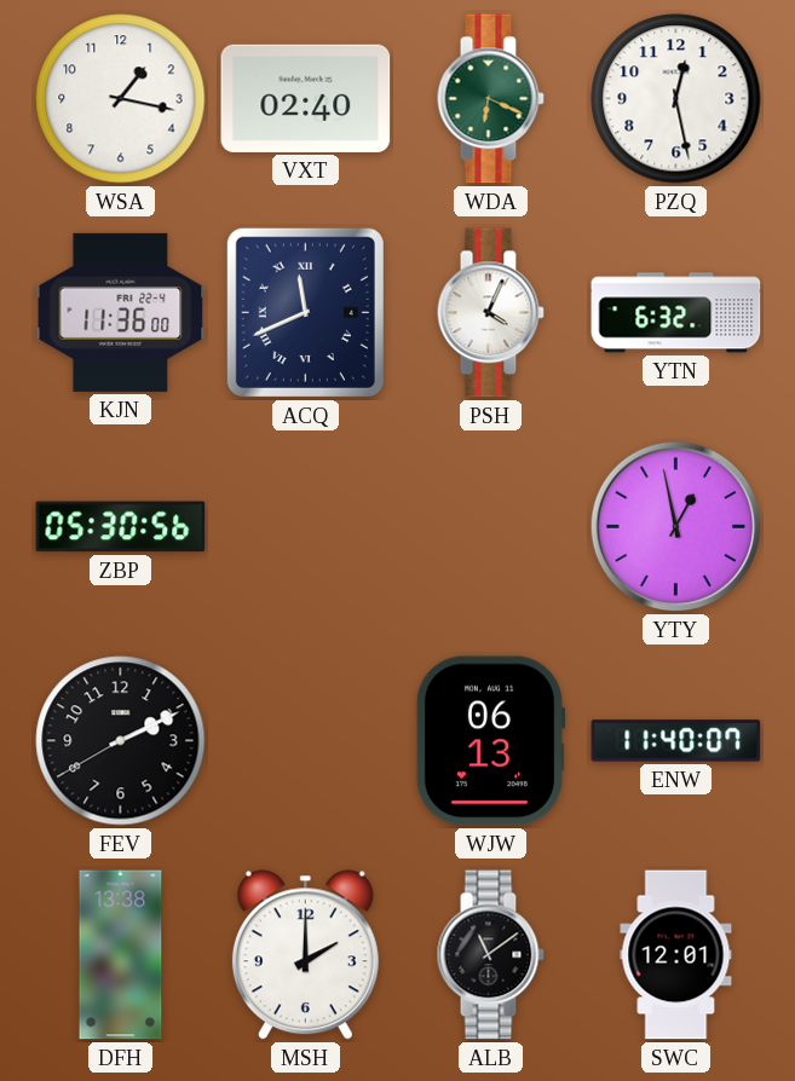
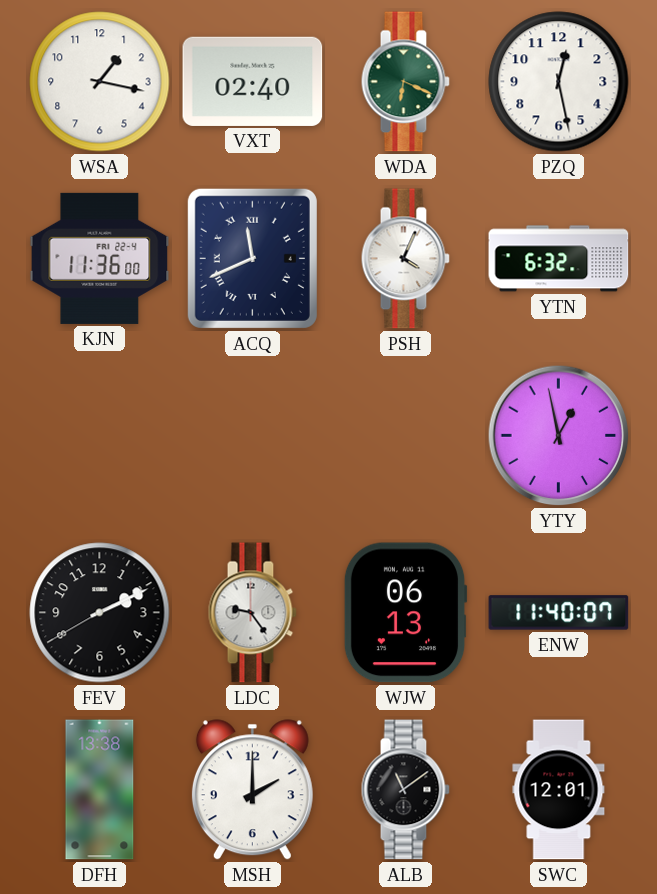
ZBP: 05:30 -> none
LDC: none -> 9:24
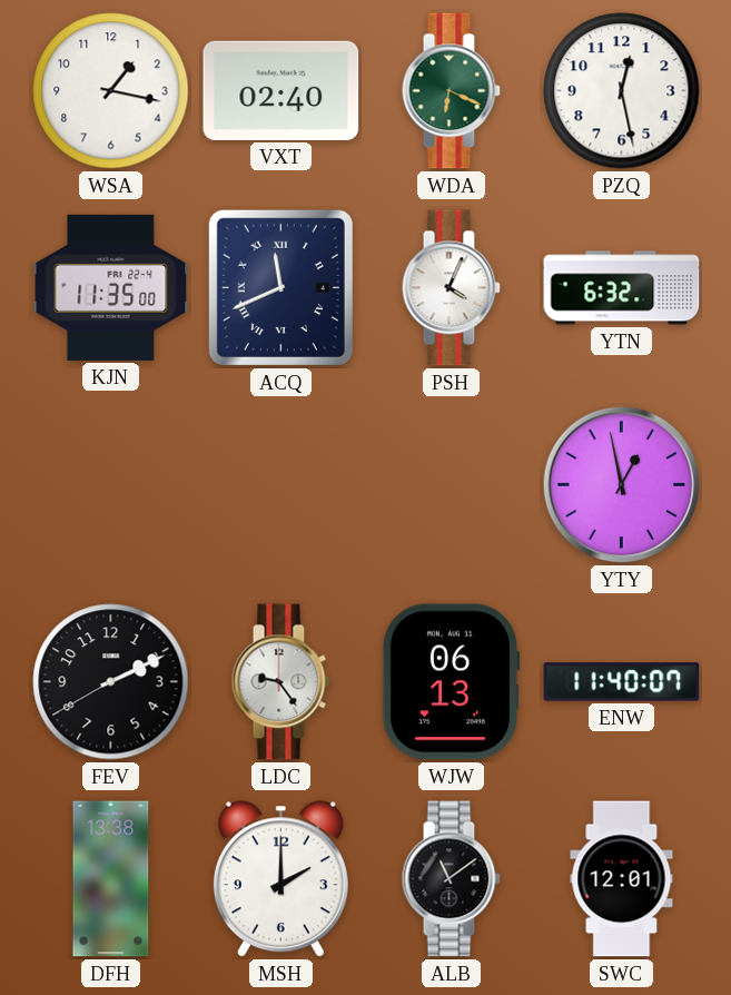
KJN: 11:36 -> 11:35
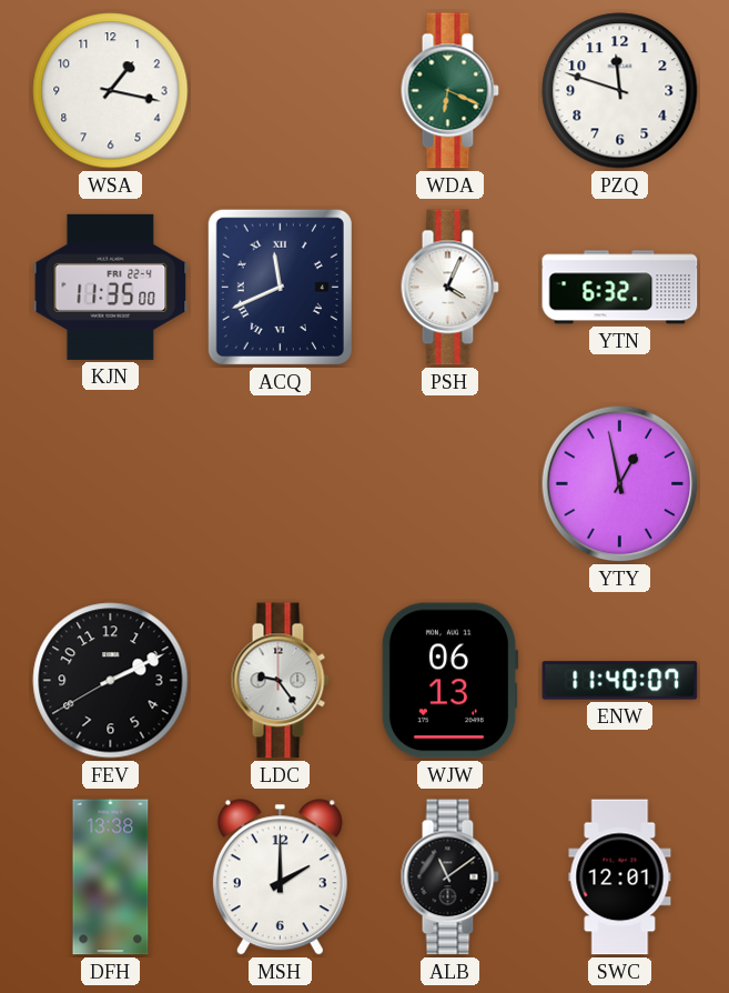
VXT: 02:40 -> none
PZQ: 12:28 -> 11:48
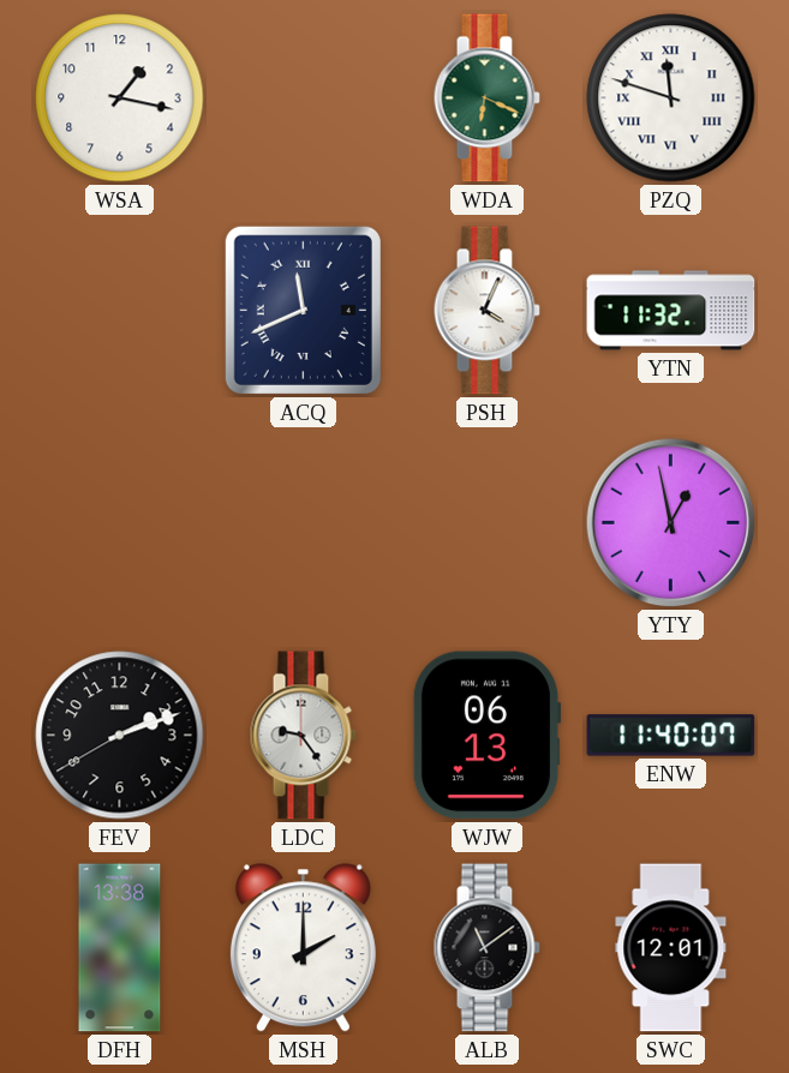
PZQ numerals: Arabic -> Roman
KJN: 11:35 -> none
YTN: 6:32 -> 11:32
FEV: 2:10 -> 2:11
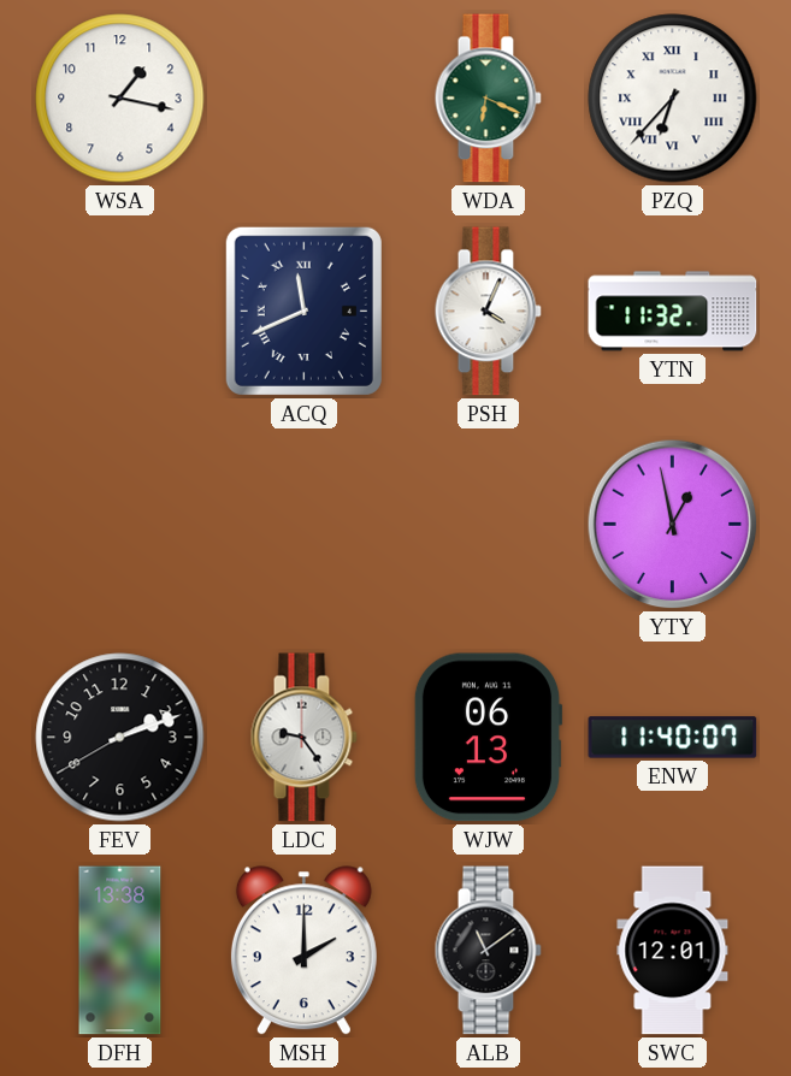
PZQ: 11:48 -> 6:37
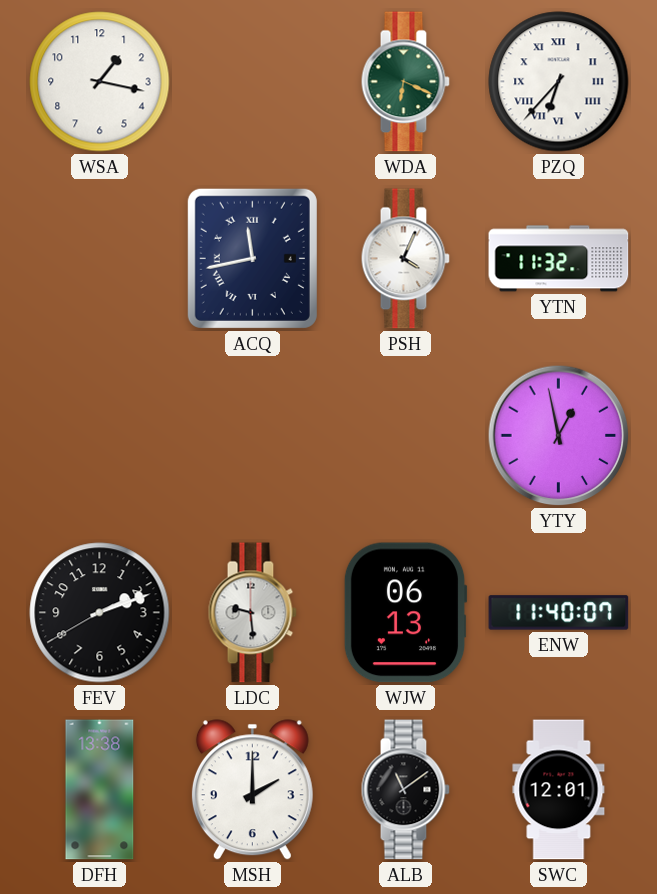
ACQ: 11:41 -> 11:43
LDC: 9:24 -> 9:29
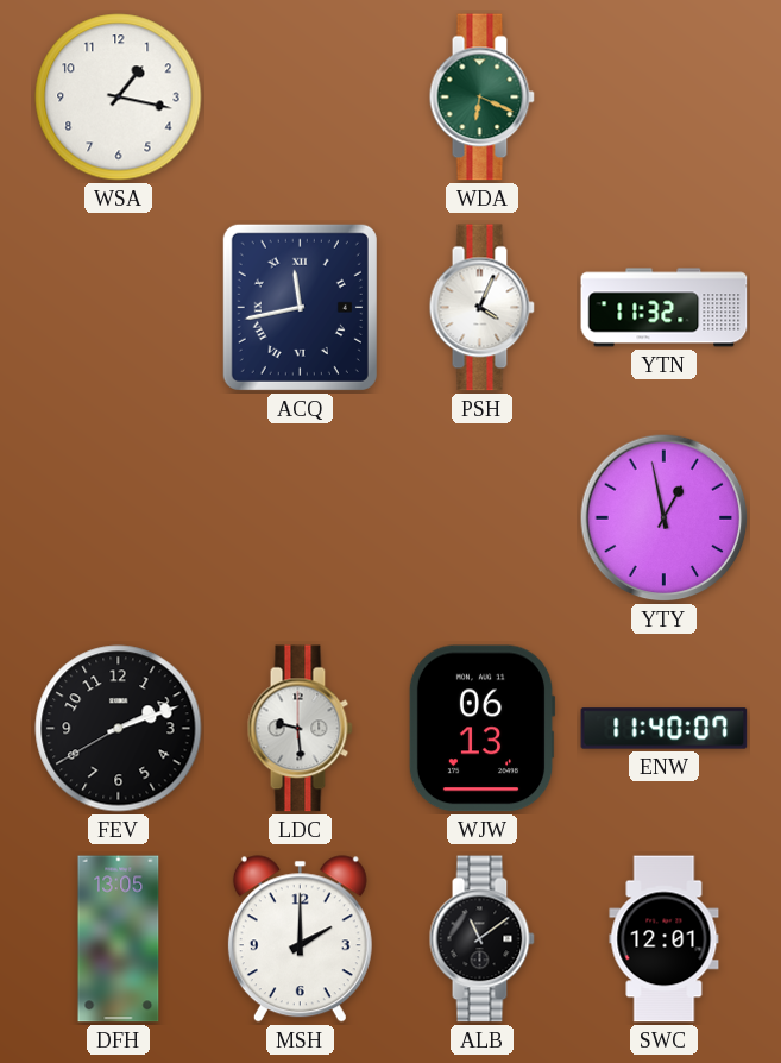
PZQ: 6:37 -> none
DFH: 13:38 -> 13:05
